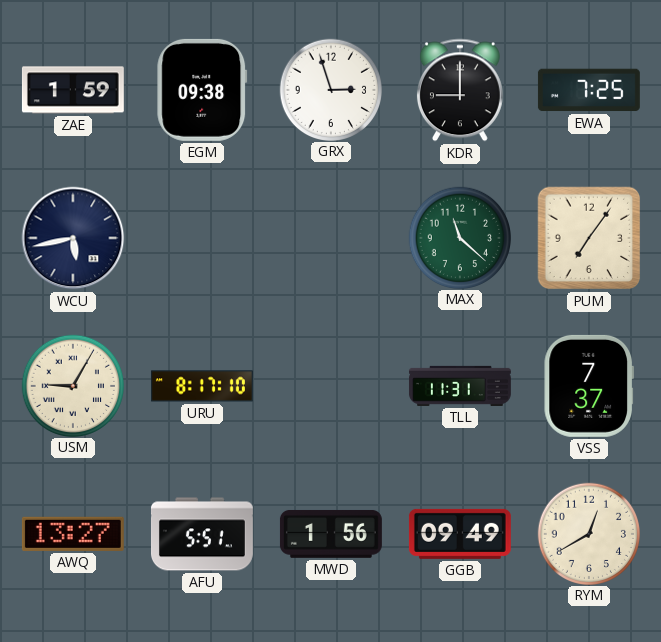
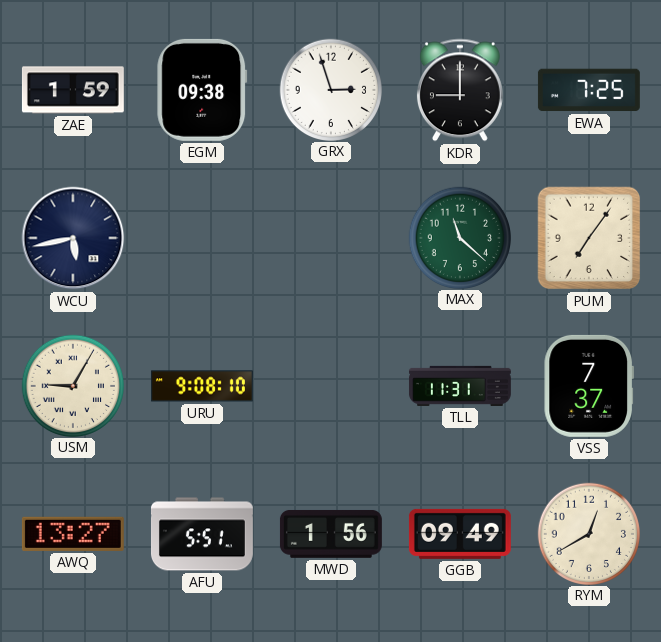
URU: 8:17 -> 9:08
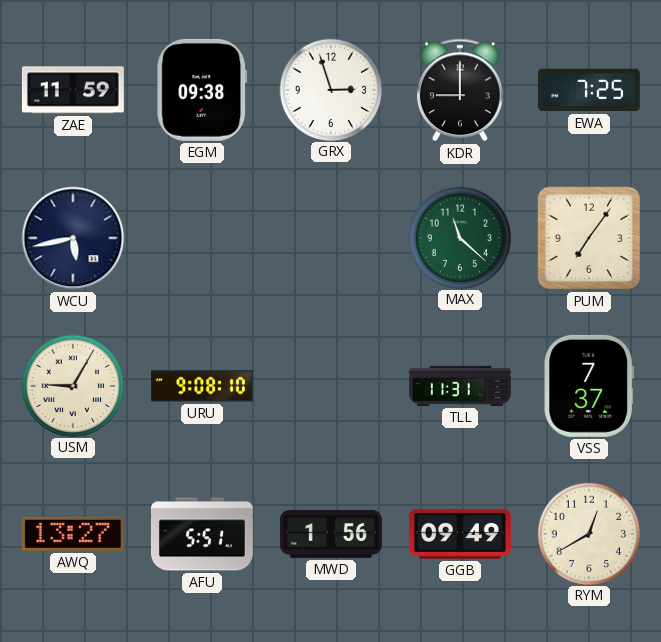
ZAE: 1:59 -> 11:59
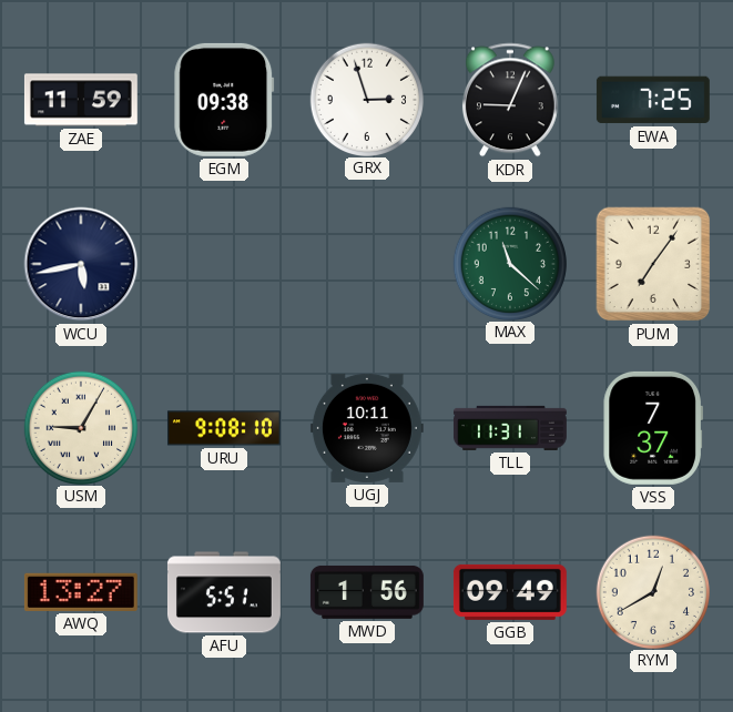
KDR: 9:00 -> 9:04
UGJ: none -> 10:11
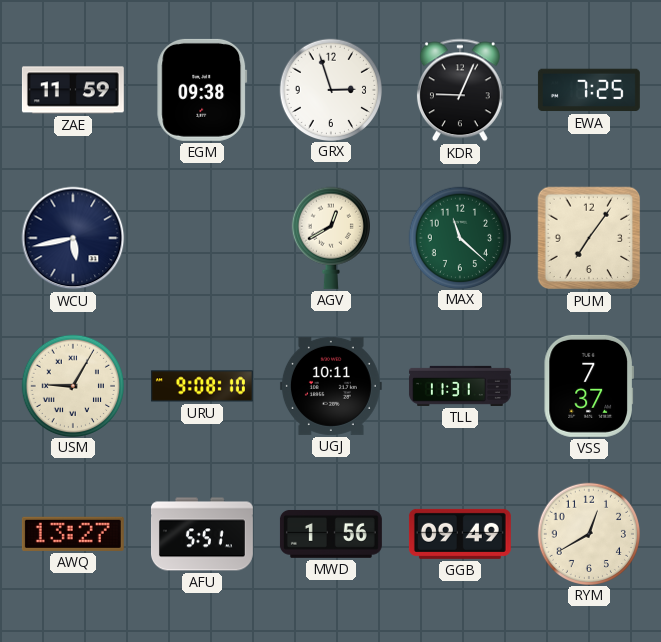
AGV: none -> 12:40
